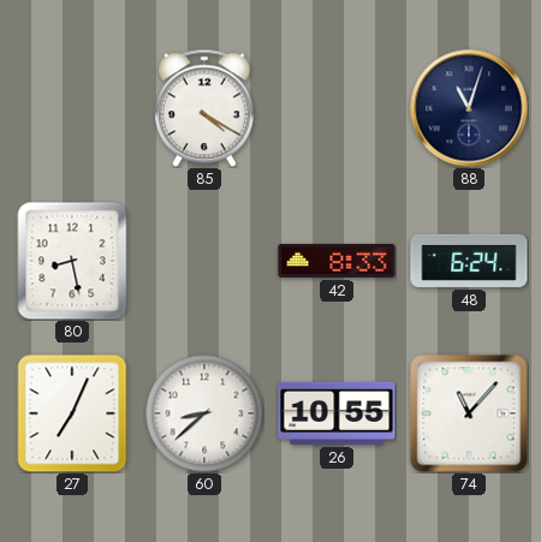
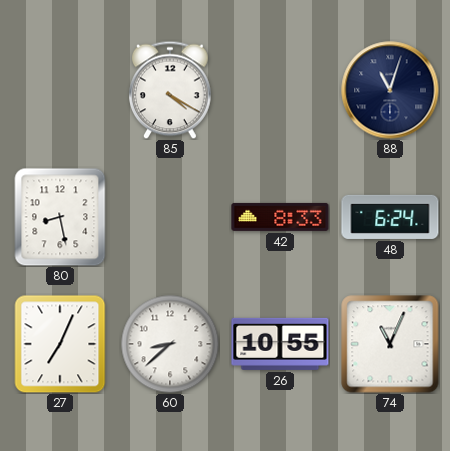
74: 11:07 -> 11:04
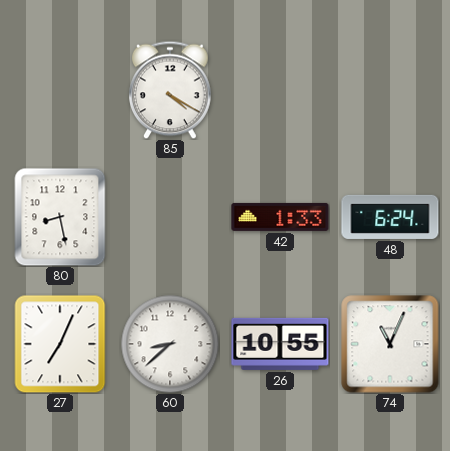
88: 11:03 -> none
42: 8:33 -> 1:33
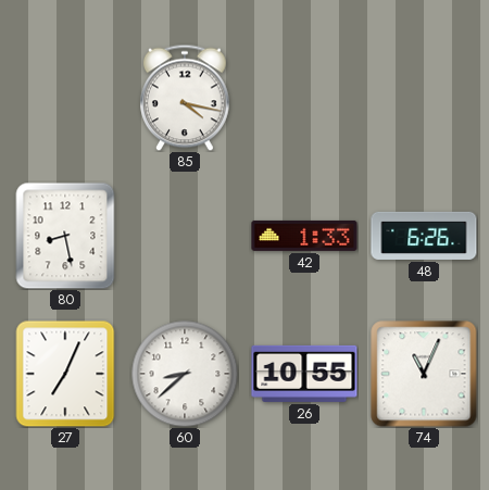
85: 4:20 -> 4:17
48: 6:24 -> 6:26
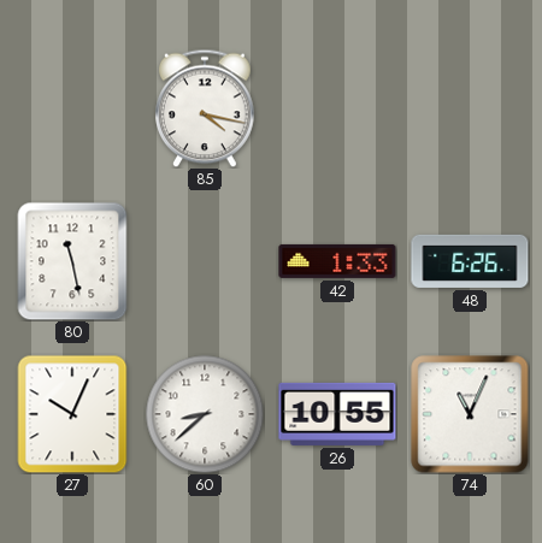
80: 8:28 -> 11:28
27: 7:04 -> 10:04
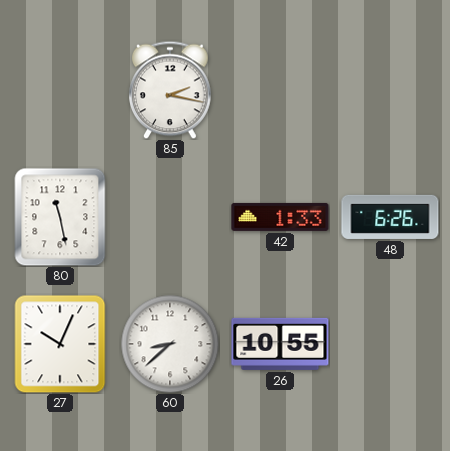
85: 4:17 -> 2:17
74: 11:04 -> none
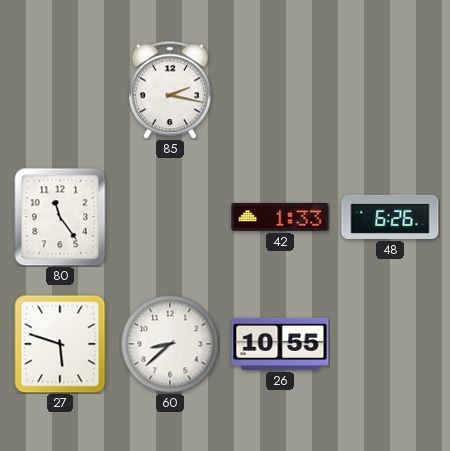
80: 11:28 -> 11:24
27: 10:04 -> 5:48
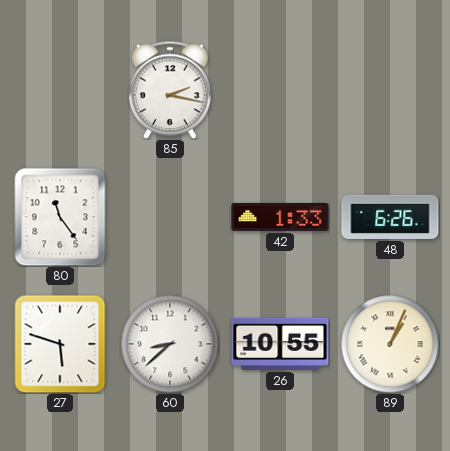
89: none -> 1:04
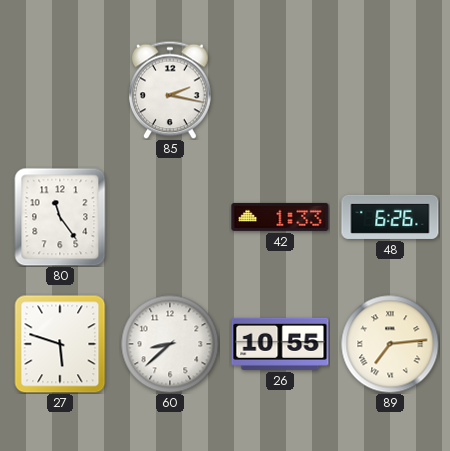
89: 1:04 -> 7:14
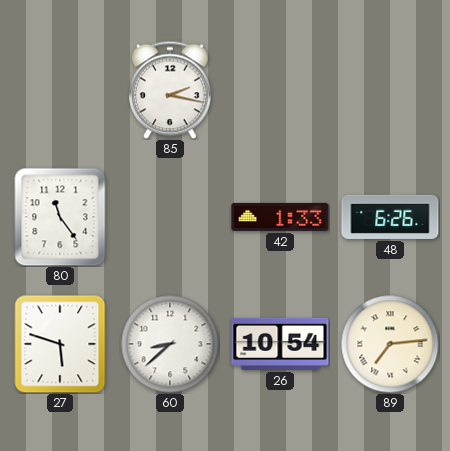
26: 10:55 -> 10:54
